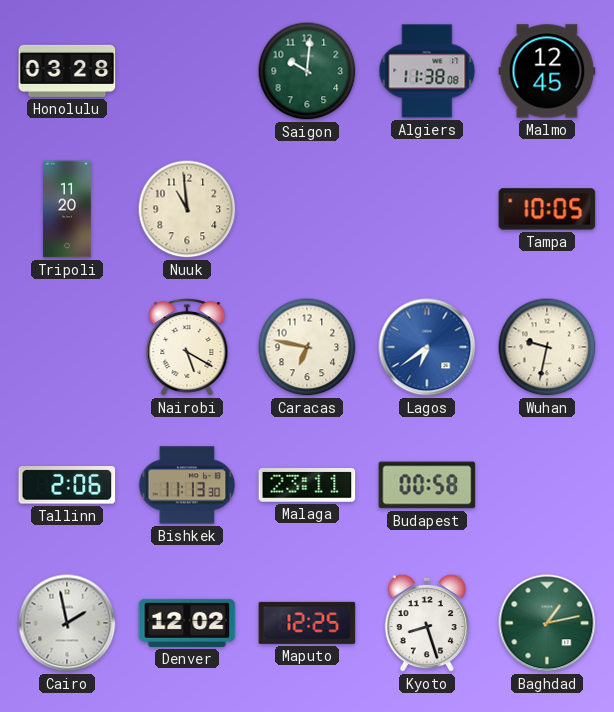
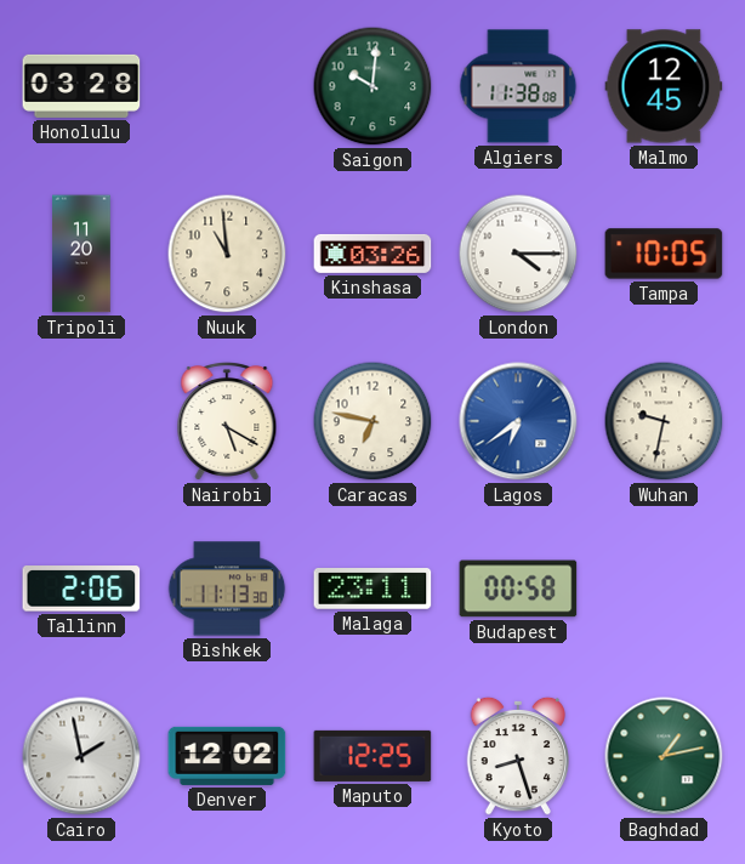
Kinshasa: none -> 03:26
London: none -> 4:15
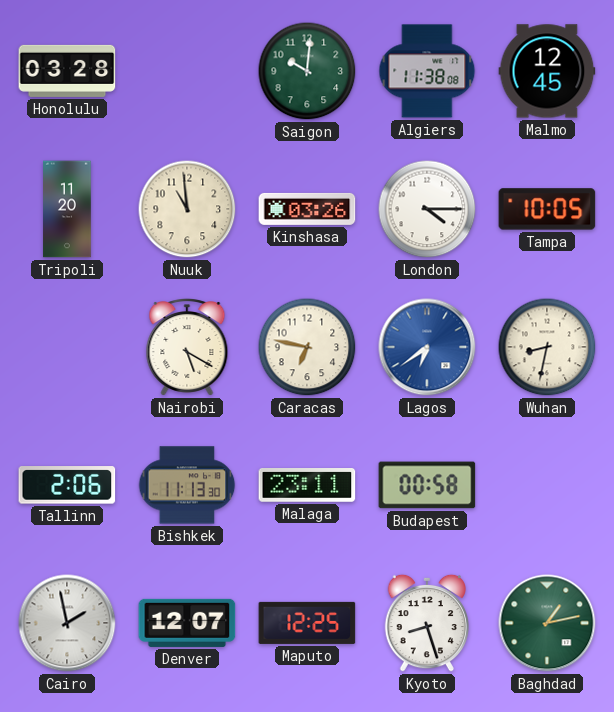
Wuhan: 9:32 -> 8:32
Denver: 12:02 -> 12:07
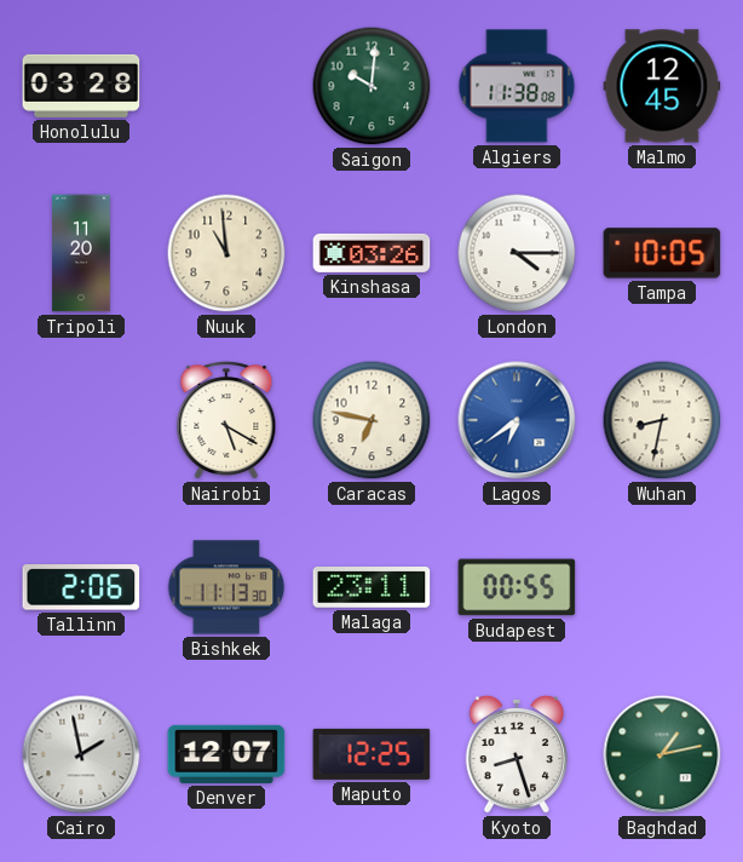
Budapest: 00:58 -> 00:55
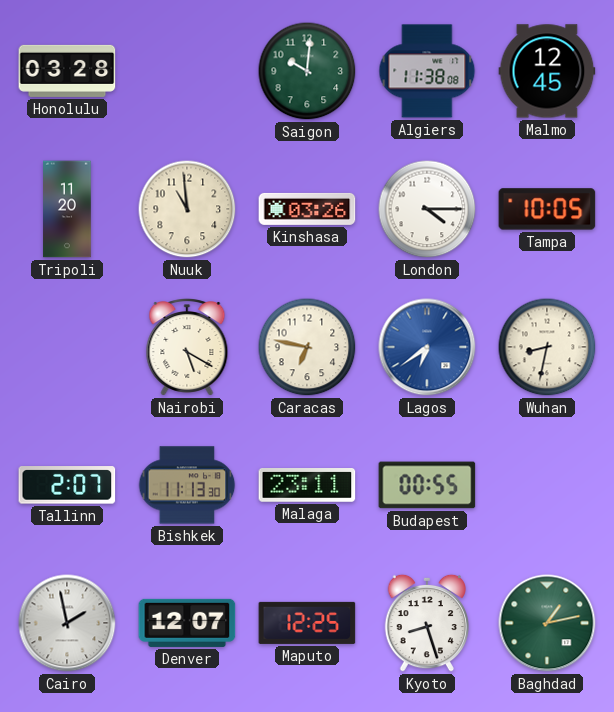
Tallinn: 2:06 -> 2:07
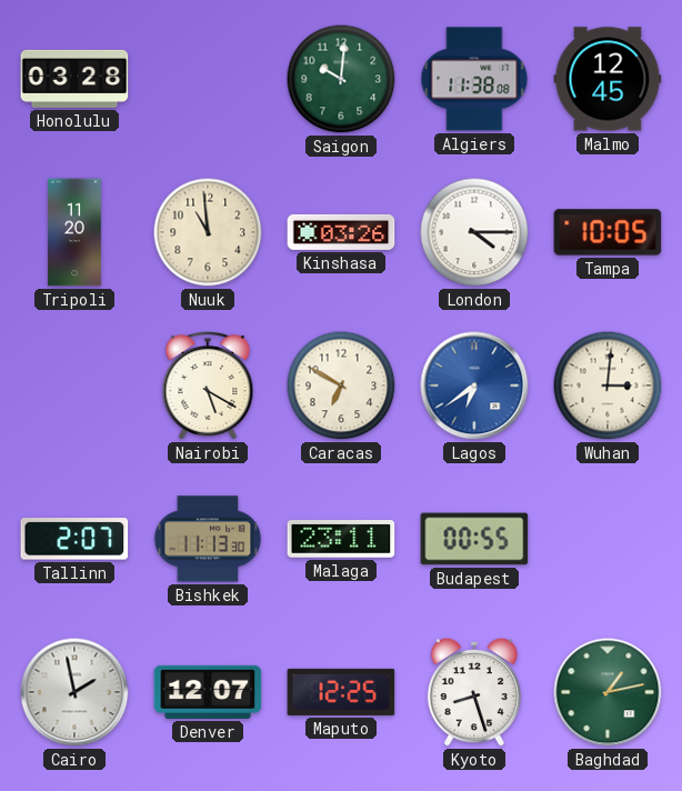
Caracas: 6:47 -> 6:50
Wuhan: 8:32 -> 3:01
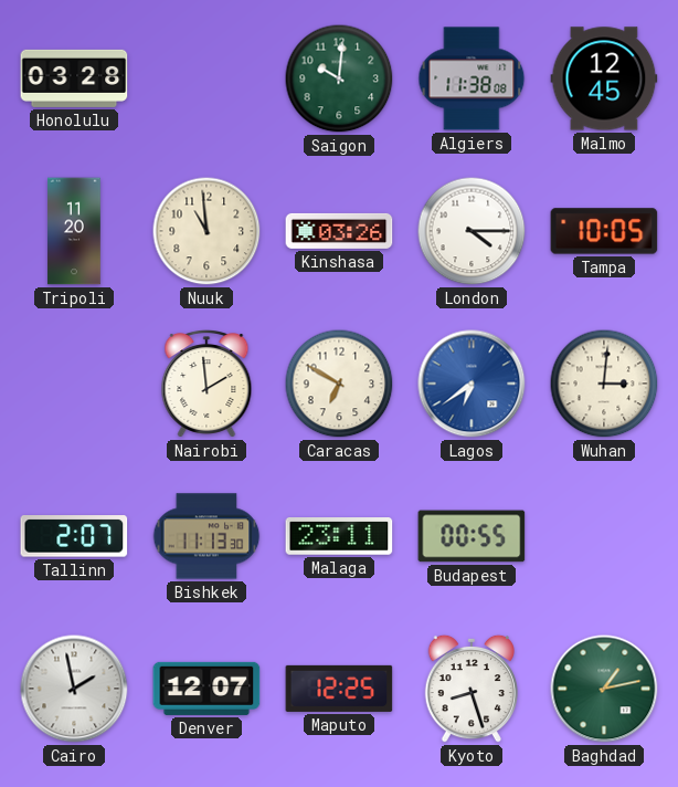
Nairobi: 5:20 -> 1:59
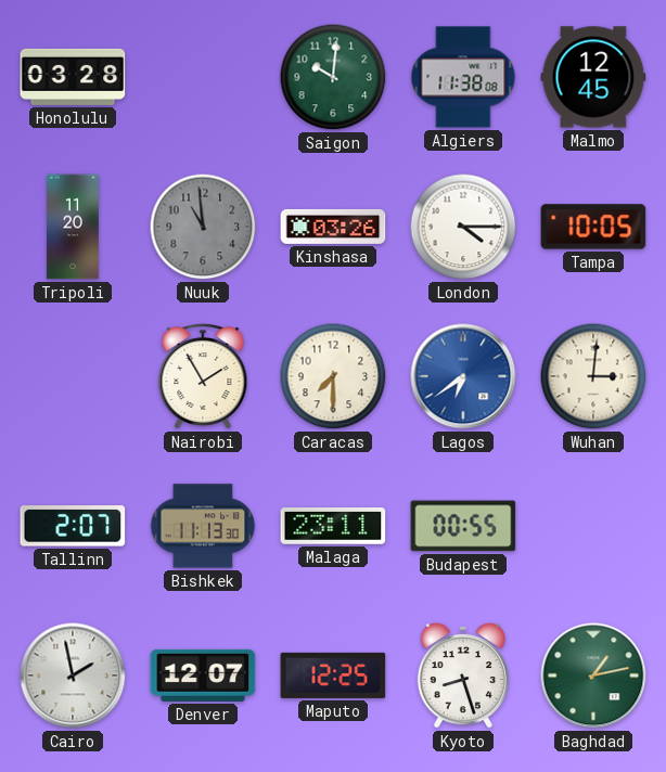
Nuuk dial: cream -> grey
Nairobi: 1:59 -> 1:55
Caracas: 6:50 -> 7:30
